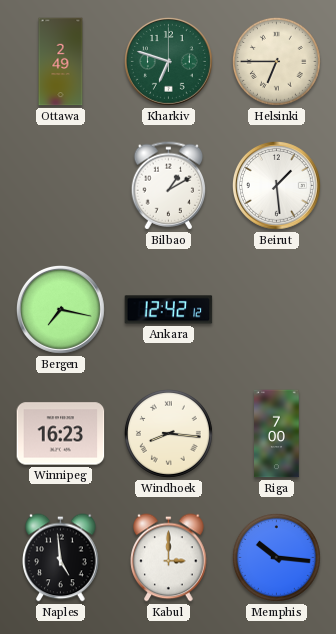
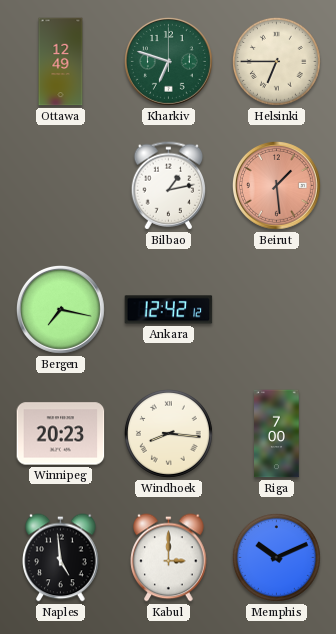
Ottawa: 2:49 -> 12:49
Bilbao: 1:10 -> 1:13
Beirut dial: white -> salmon
Winnipeg: 16:23 -> 20:23
Memphis: 10:16 -> 10:11
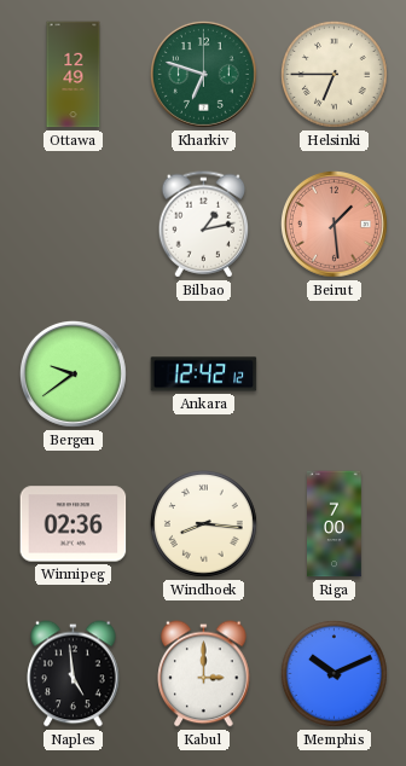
Bergen: 7:17 -> 9:39
Winnipeg: 20:23 -> 02:36
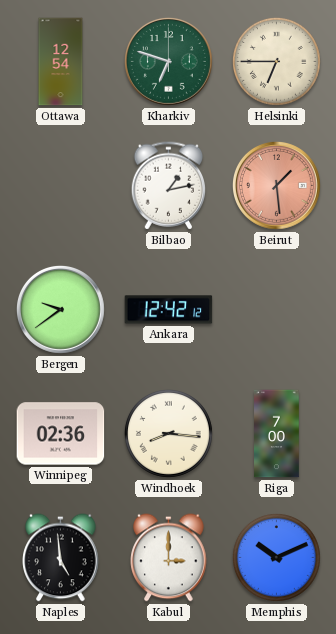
Ottawa: 12:49 -> 12:54
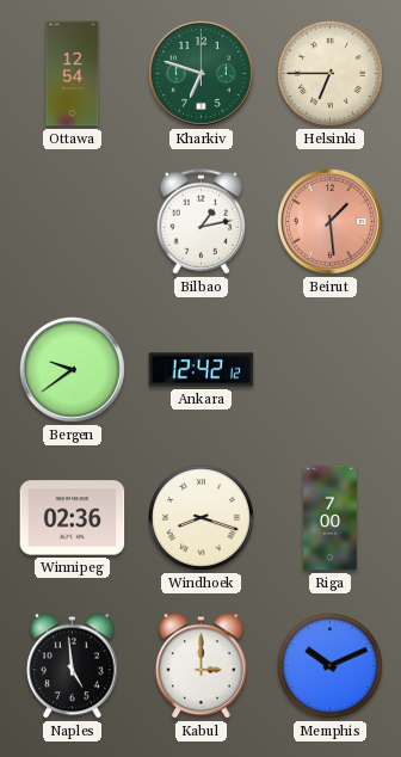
Windhoek: 8:16 -> 8:18
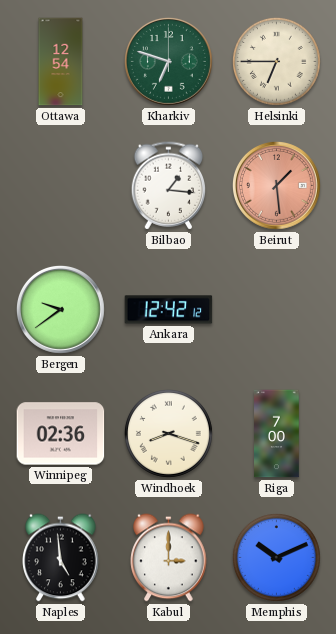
Bilbao: 1:13 -> 1:16
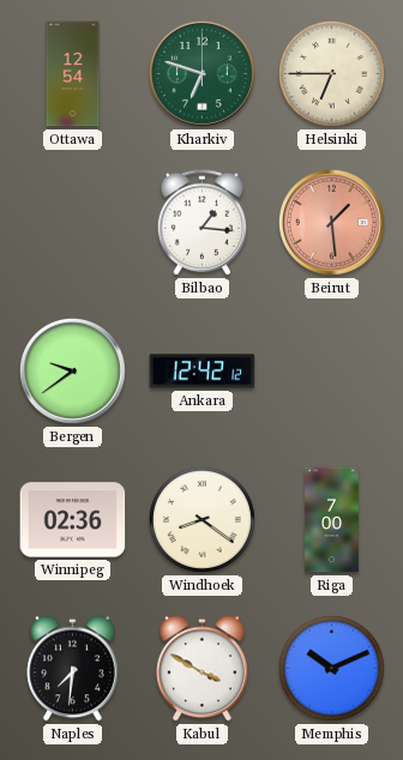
Windhoek: 8:18 -> 8:21
Naples: 4:59 -> 7:31
Kabul: 3:00 -> 3:50
